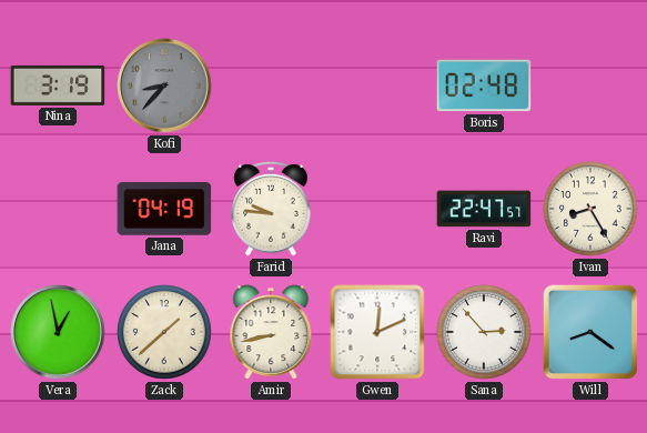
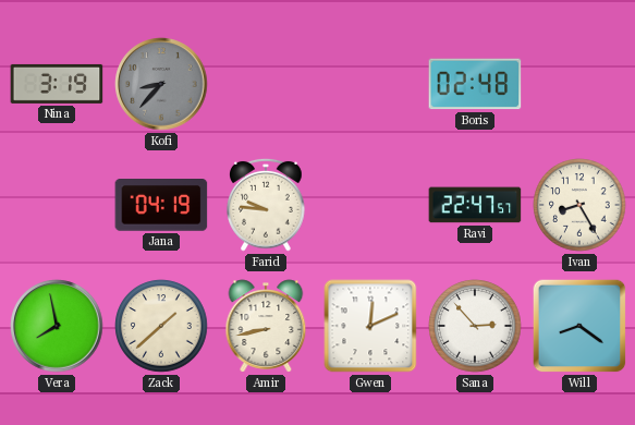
Vera: 12:58 -> 7:58
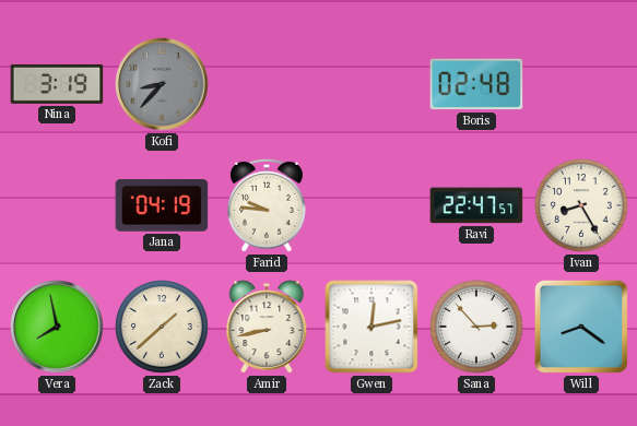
Gwen: 12:11 -> 12:13
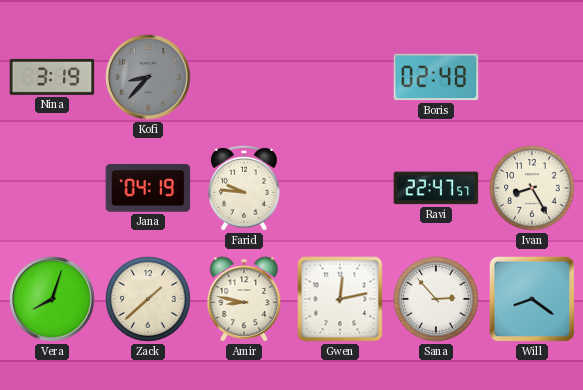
Vera: 7:58 -> 8:03
Amir: 8:43 -> 8:47
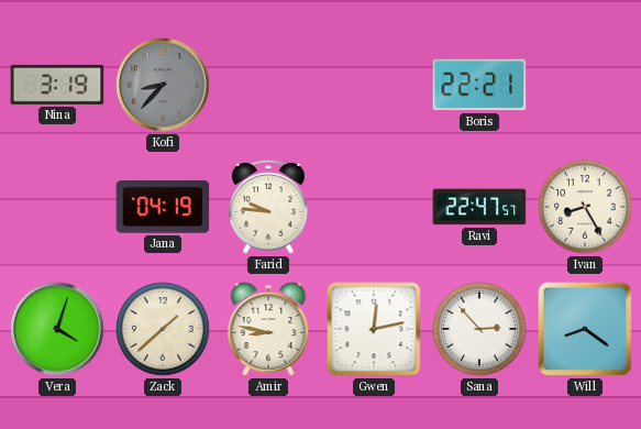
Boris: 02:48 -> 22:21
Vera: 8:03 -> 4:03
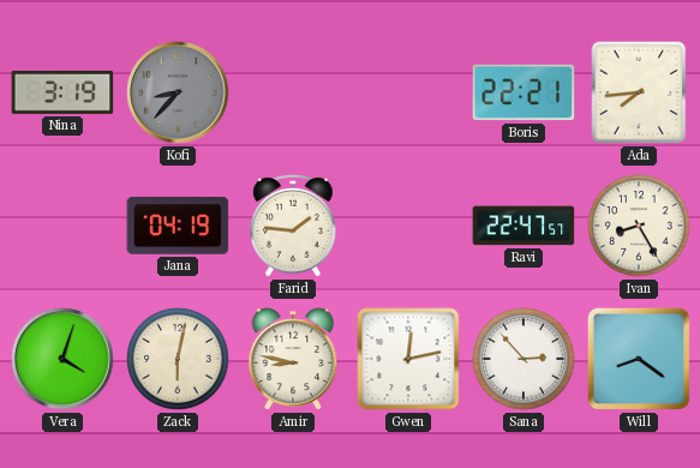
Ada: none -> 7:44
Farid: 9:46 -> 1:46
Zack: 1:38 -> 6:02
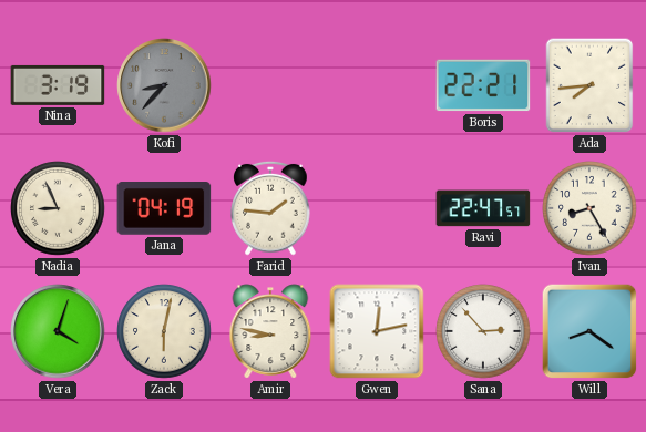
Nadia: none -> 8:56
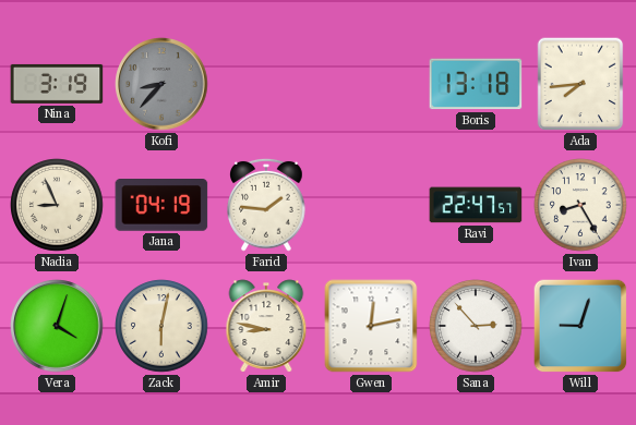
Boris: 22:21 -> 13:18
Will: 8:21 -> 9:03
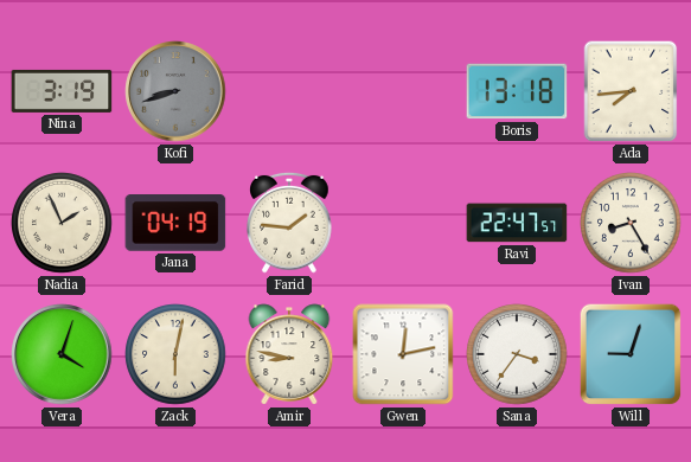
Kofi: 8:37 -> 8:42
Nadia: 8:56 -> 1:56
Sana: 2:53 -> 3:36
